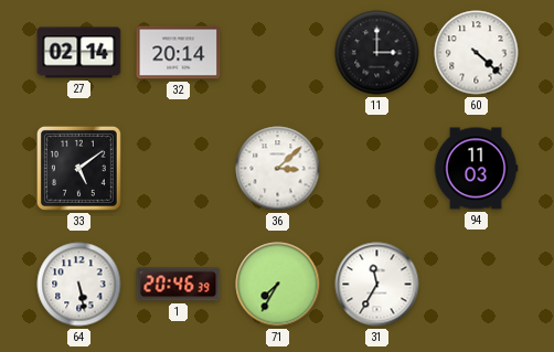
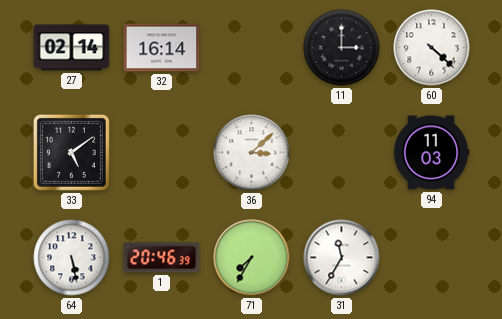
32: 20:14 -> 16:14
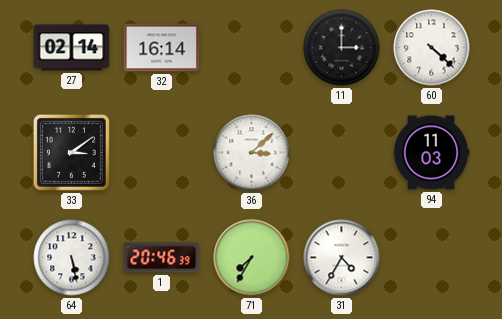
33: 5:09 -> 3:09
31: 11:35 -> 4:35
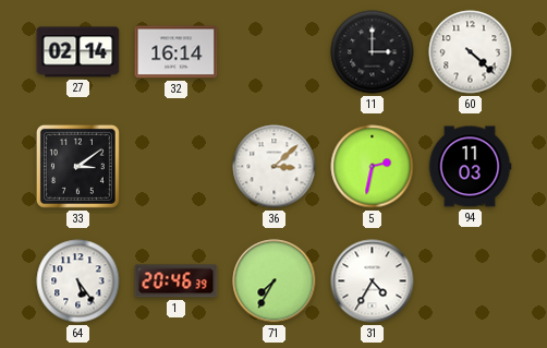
5: none -> 2:32
64: 5:28 -> 5:24
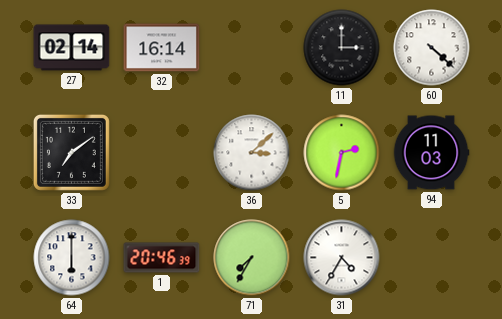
33: 3:09 -> 7:09
64: 5:24 -> 6:00
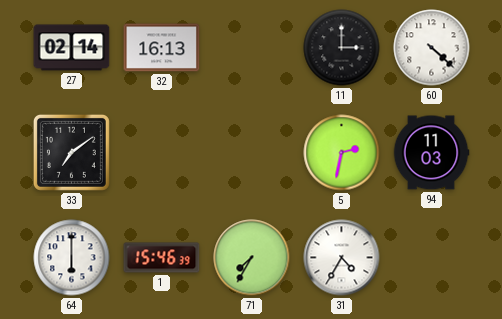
32: 16:14 -> 16:13
36: 3:08 -> none
1: 20:46 -> 15:46
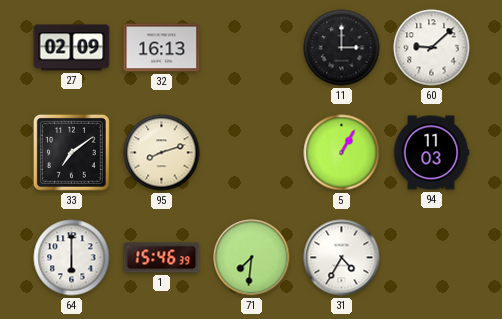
27: 02:14 -> 02:09
60: 4:22 -> 9:08
95: none -> 8:12
5: 2:32 -> 1:05
71: 7:35 -> 7:31
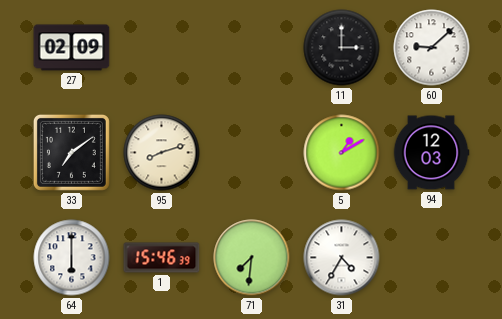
32: 16:13 -> none
5: 1:05 -> 1:10
94: 11:03 -> 12:03
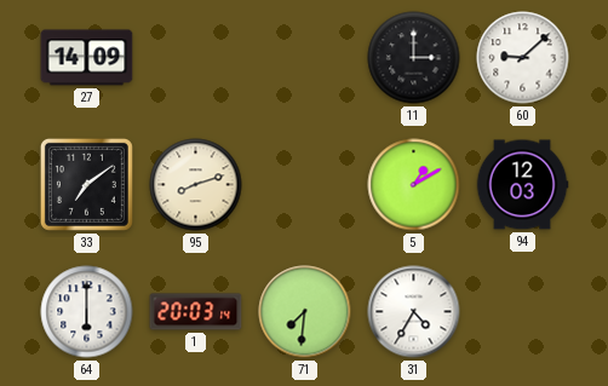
27: 02:09 -> 14:09
1: 15:46 -> 20:03
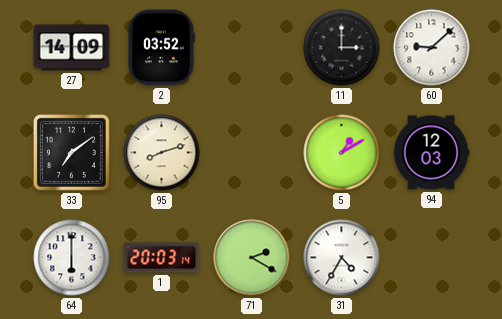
2: none -> 03:52
71: 7:31 -> 2:20
